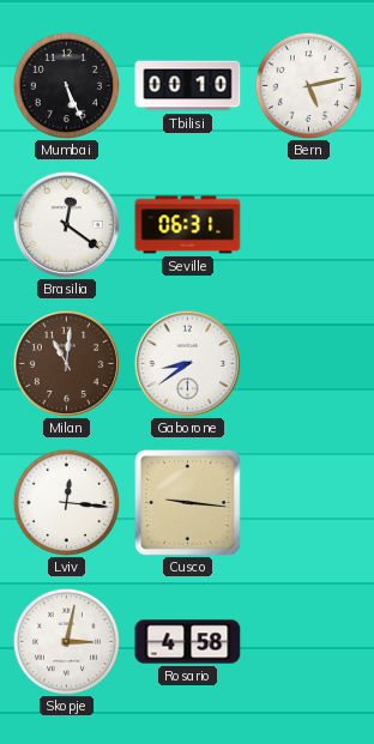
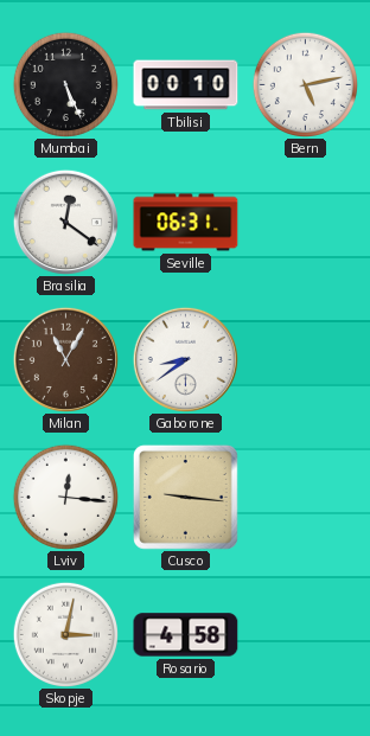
Milan: 11:01 -> 11:05
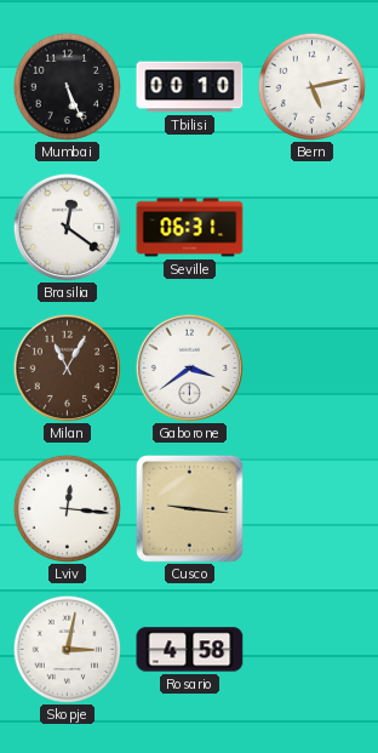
Gaborone: 8:39 -> 3:39
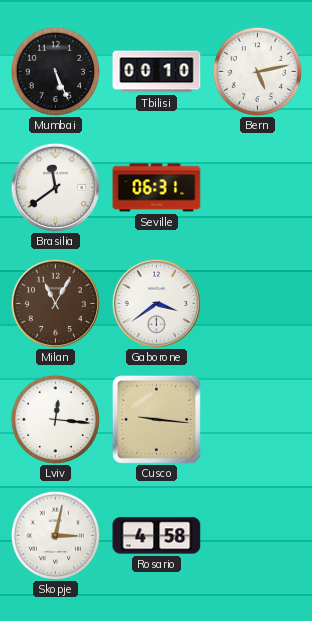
Brasilia: 12:21 -> 11:39
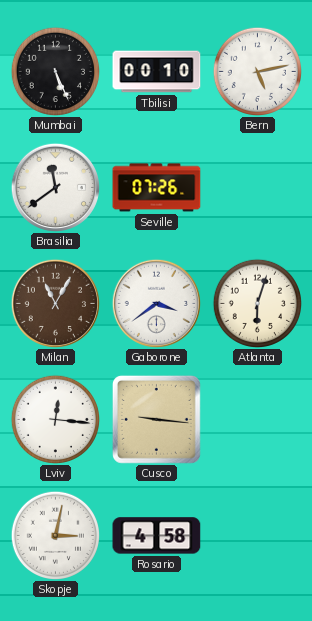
Seville: 06:31 -> 07:26
Atlanta: none -> 6:03
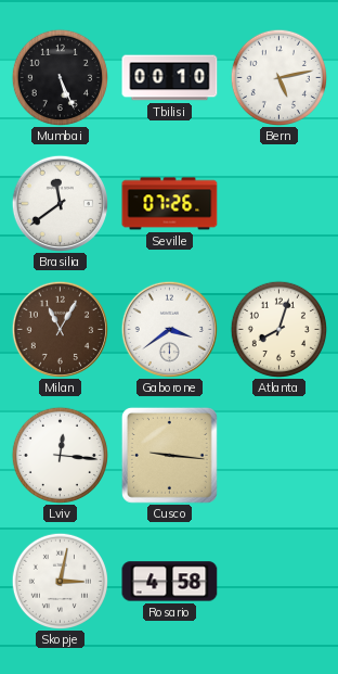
Atlanta: 6:03 -> 8:03
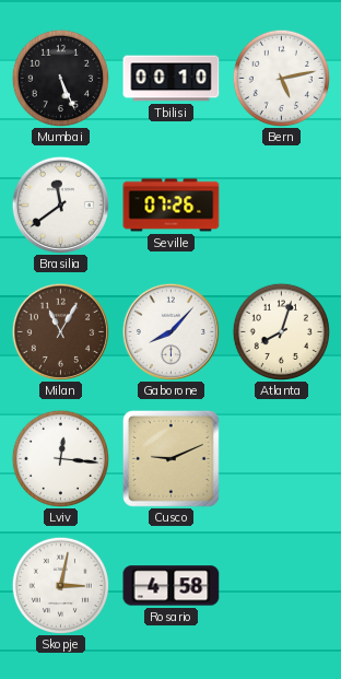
Gaborone: 3:39 -> 8:07
Cusco: 9:16 -> 9:11
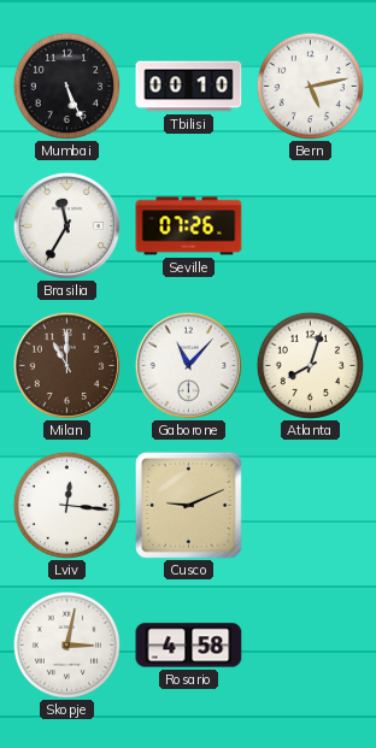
Brasilia: 11:39 -> 11:35
Milan: 11:05 -> 11:00
Gaborone: 8:07 -> 11:07
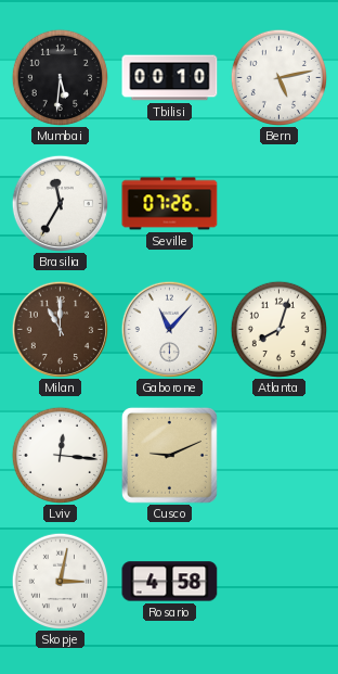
Mumbai: 5:26 -> 5:31
